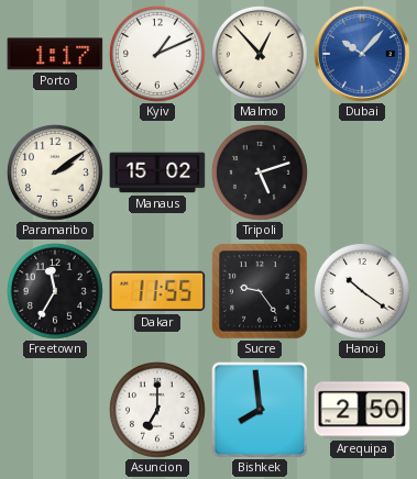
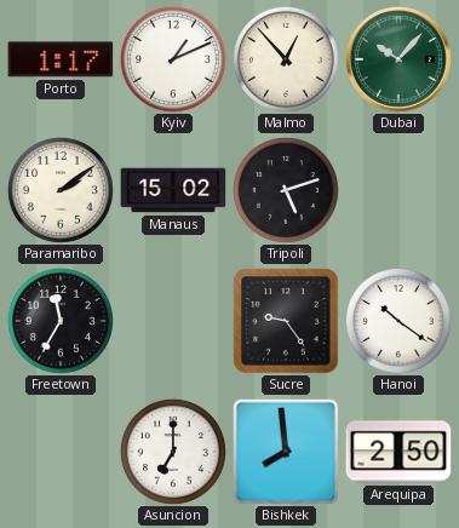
Dubai dial: blue -> green
Dakar: 11:55 -> none
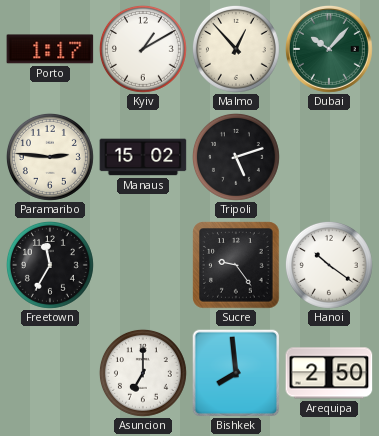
Kyiv: 1:11 -> 1:10
Paramaribo: 2:09 -> 2:46
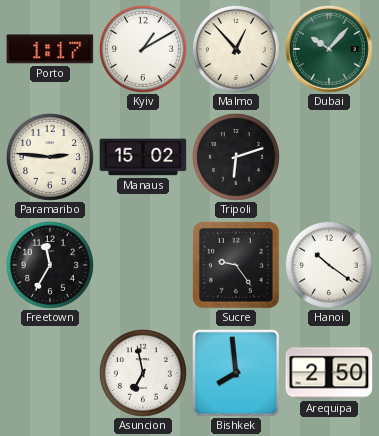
Tripoli: 5:12 -> 6:12
Asuncion: 7:00 -> 6:58
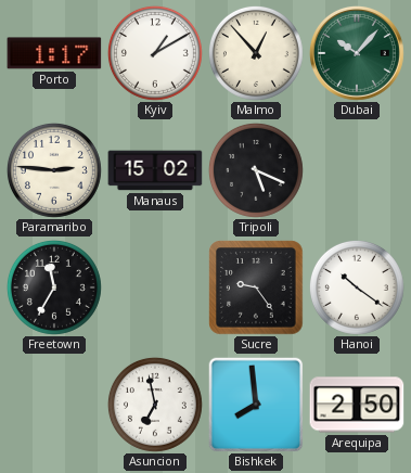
Tripoli: 6:12 -> 5:19
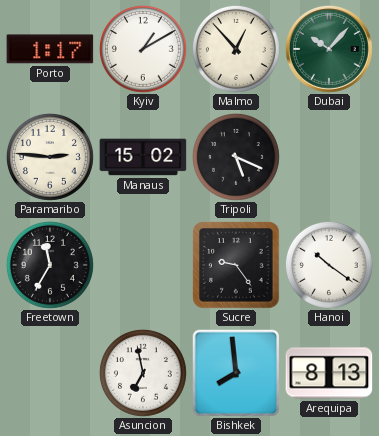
Arequipa: 2:50 -> 8:13
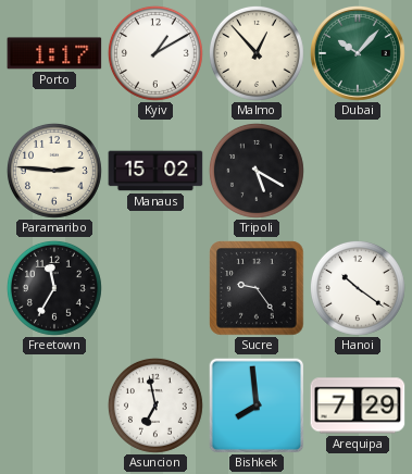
Tripoli: 5:19 -> 5:20
Arequipa: 8:13 -> 7:29
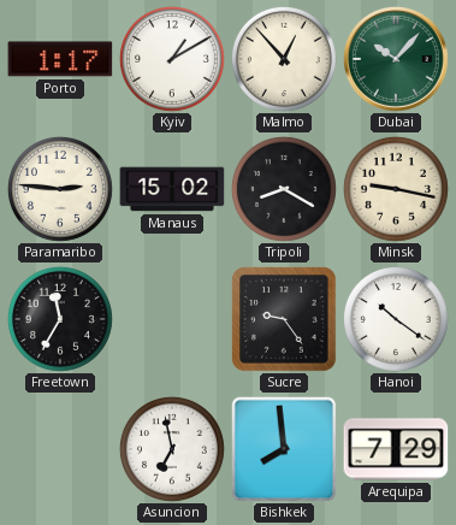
Tripoli: 5:20 -> 8:20
Minsk: none -> 9:17
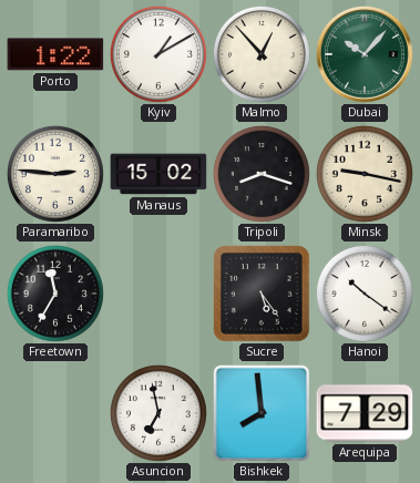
Porto: 1:17 -> 1:22
Tripoli: 8:20 -> 8:18
Sucre: 9:24 -> 5:24
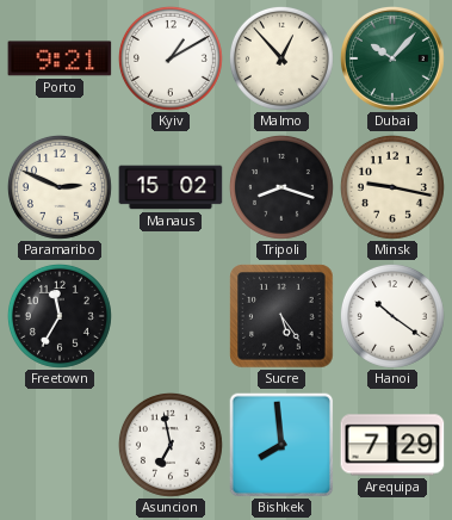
Porto: 1:22 -> 9:21
Paramaribo: 2:46 -> 2:49
